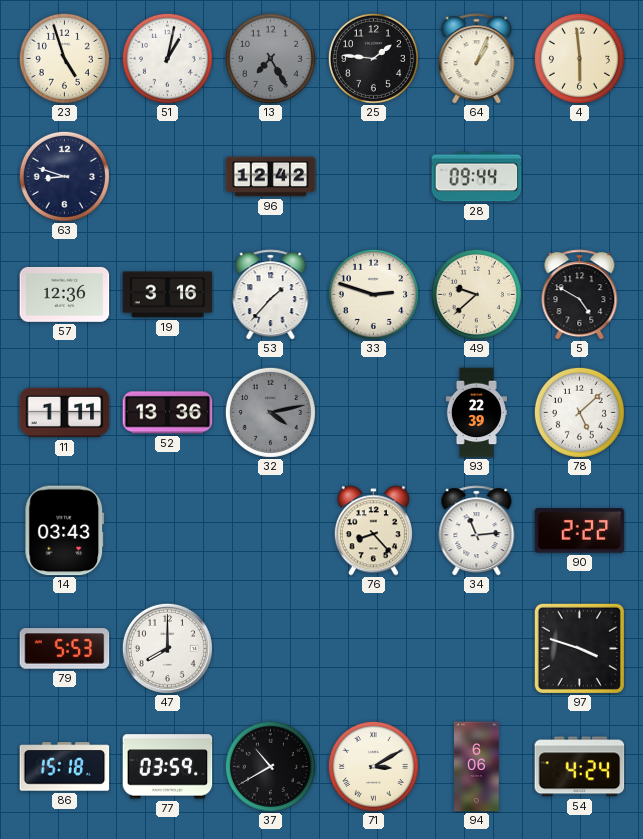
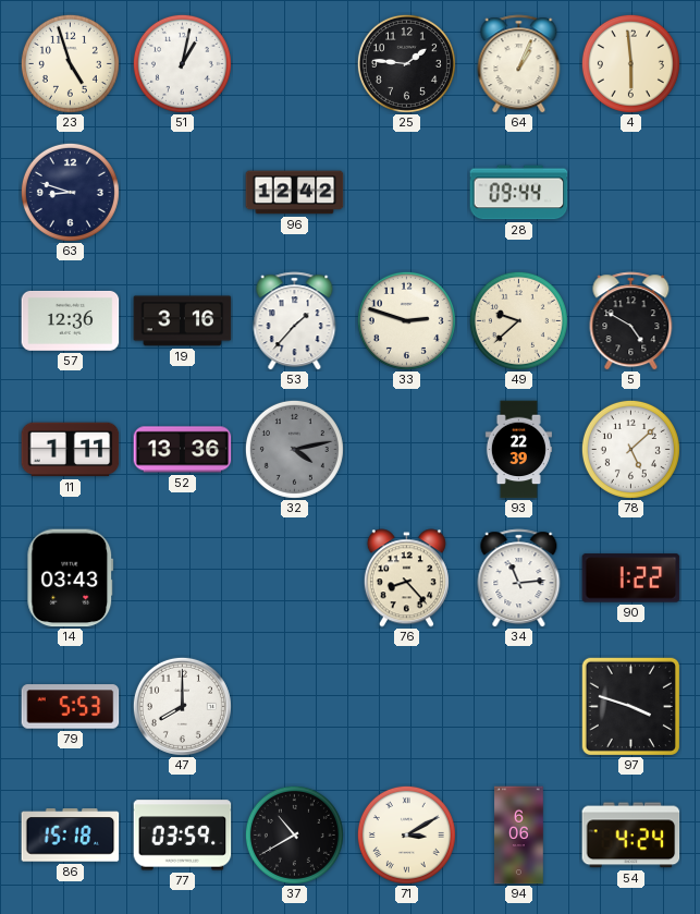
13: 7:25 -> none
90: 2:22 -> 1:22
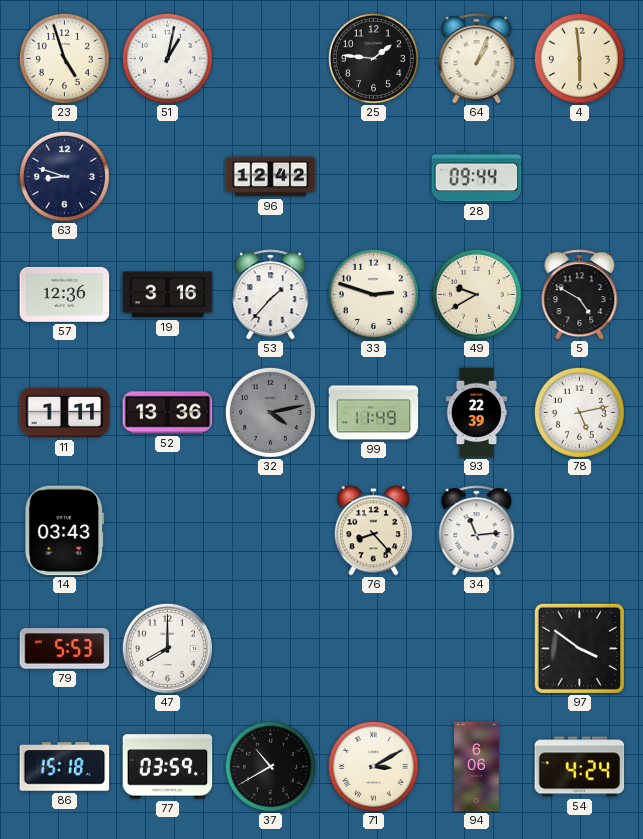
49: 9:38 -> 9:40
99: none -> 11:49
78: 5:08 -> 5:13
90: 1:22 -> none
97: 3:48 -> 3:51
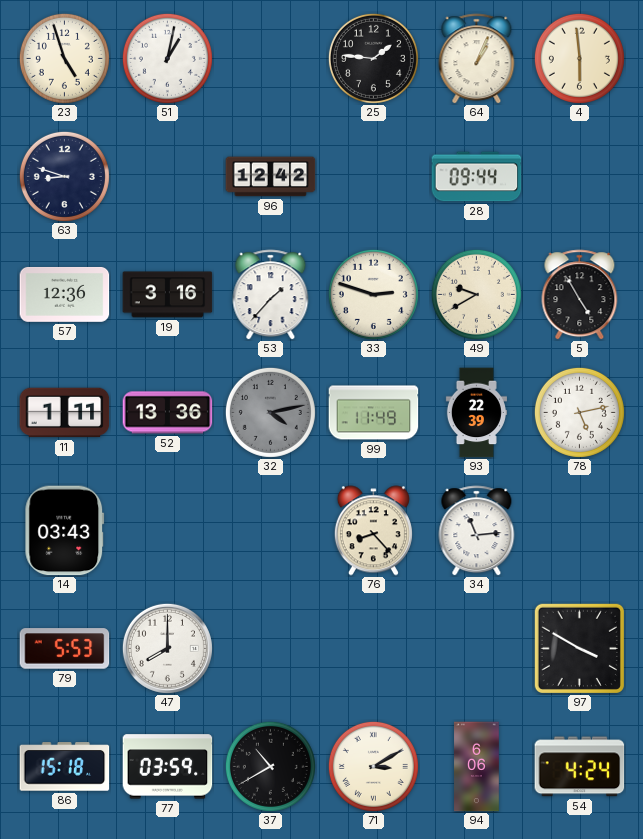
5: 4:50 -> 4:55
97: 3:51 -> 3:50
